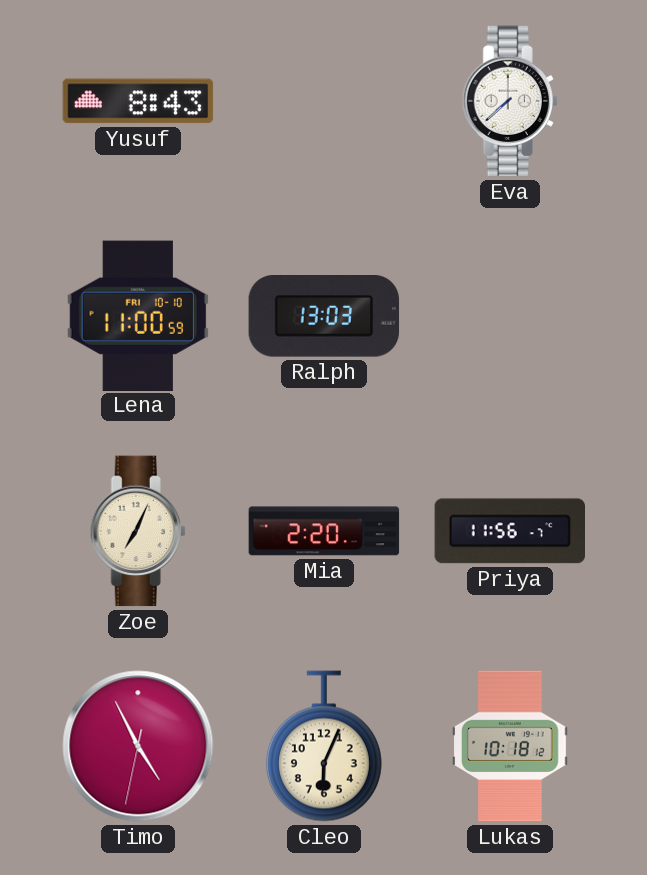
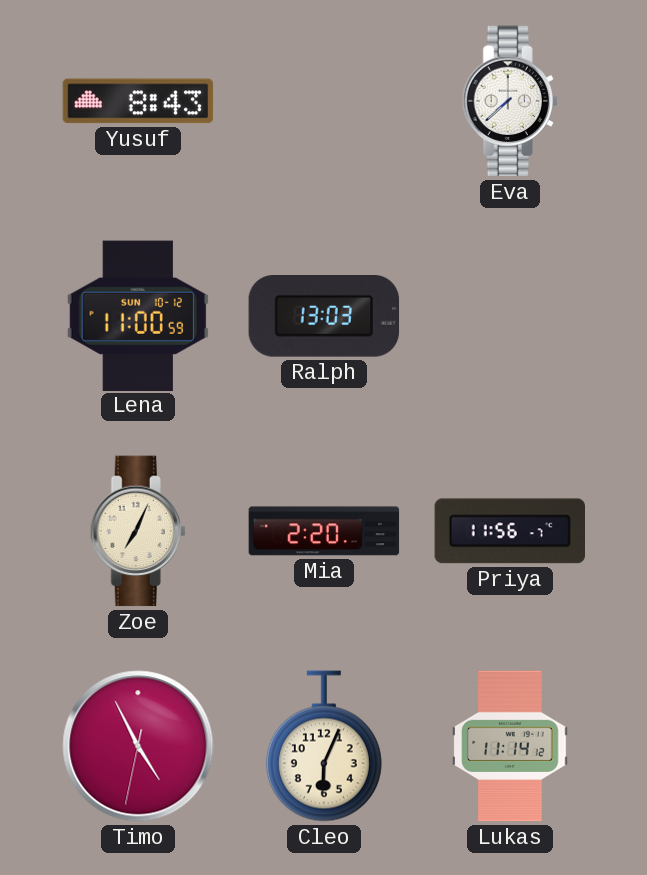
Lena date: FRI 10-10 -> SUN 10-12
Lukas: 10:18 -> 11:14
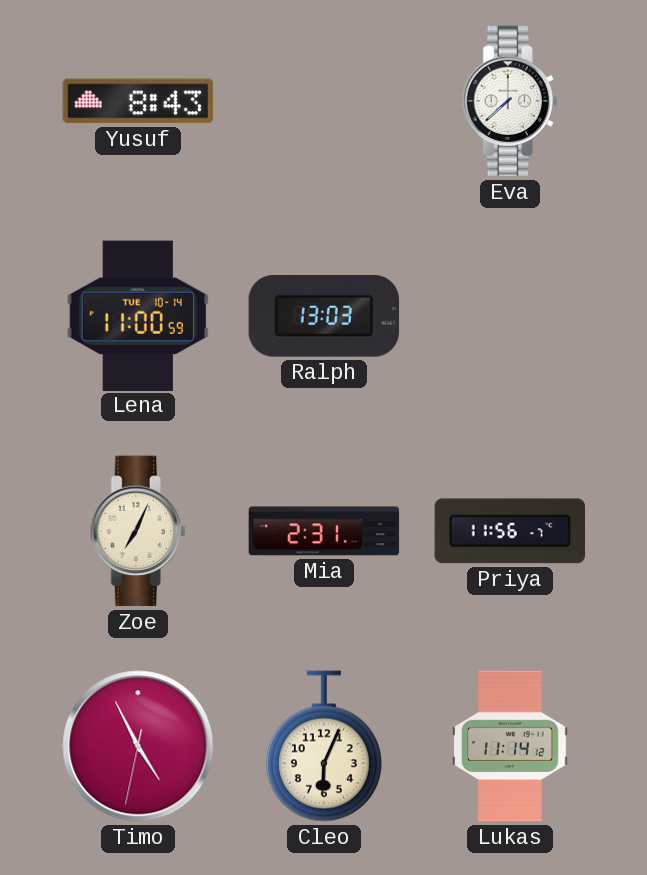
Lena date: SUN 10-12 -> TUE 10-14
Mia: 2:20 -> 2:31
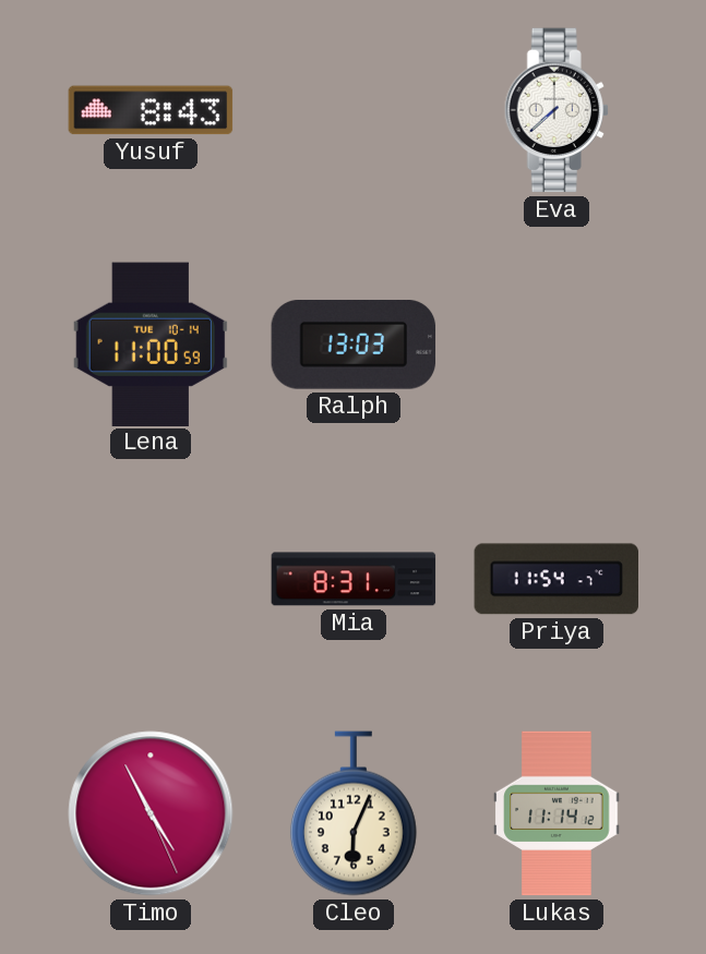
Zoe: 7:04 -> none
Mia: 2:31 -> 8:31
Priya: 11:56 -> 11:54
Timo: 4:55:32 -> 4:55:26
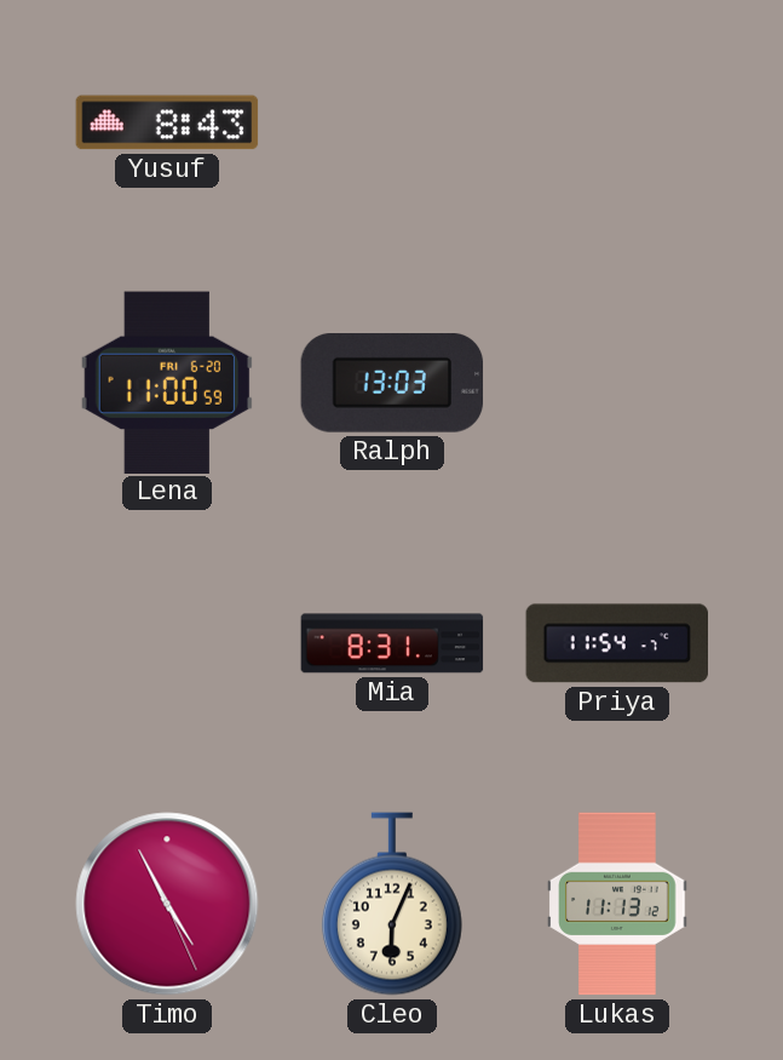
Eva: 7:38 -> none
Lena date: TUE 10-14 -> FRI 6-20
Lukas: 11:14 -> 11:13
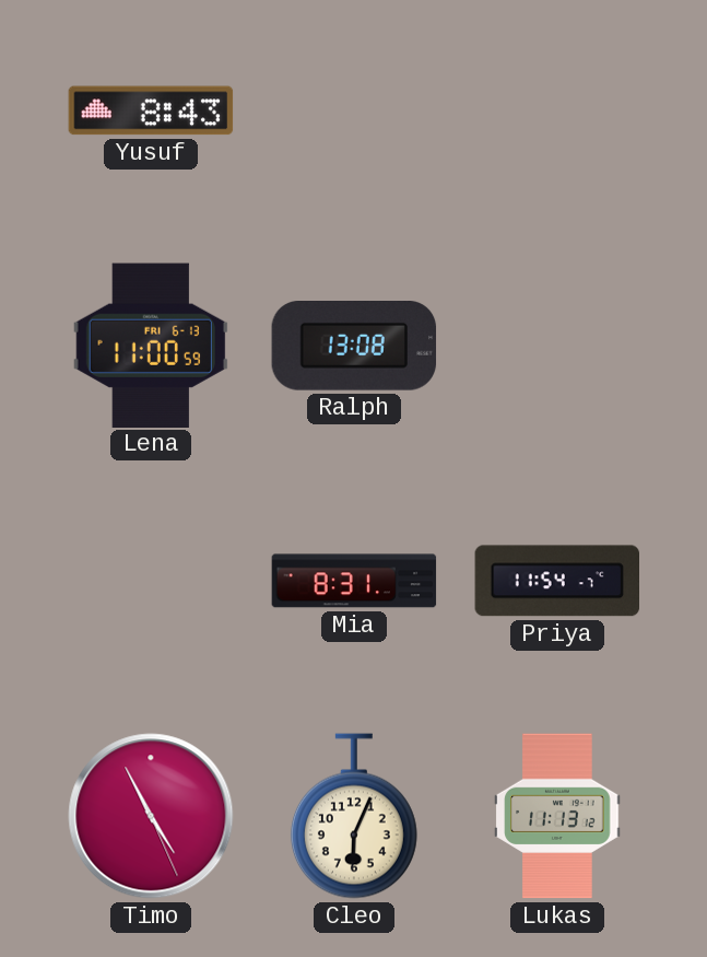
Lena date: FRI 6-20 -> FRI 6-13
Ralph: 13:03 -> 13:08
